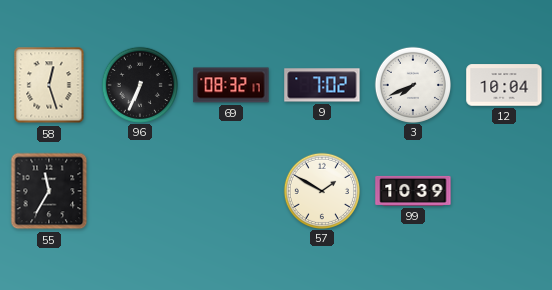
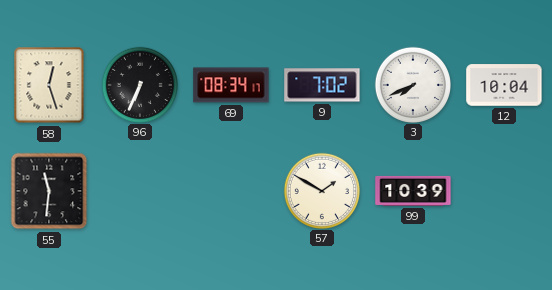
69: 08:32 -> 08:34
55: 11:35 -> 11:31
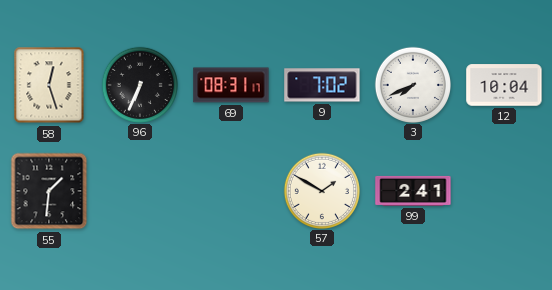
69: 08:34 -> 08:31
55: 11:31 -> 1:31
99: 10:39 -> 2:41
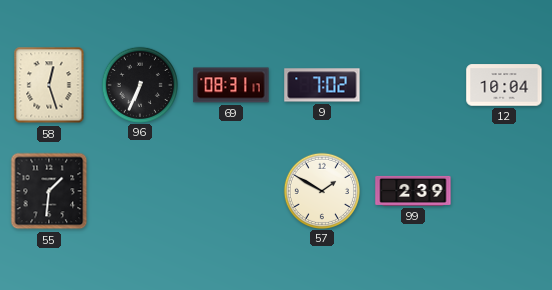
3: 7:41 -> none
99: 2:41 -> 2:39
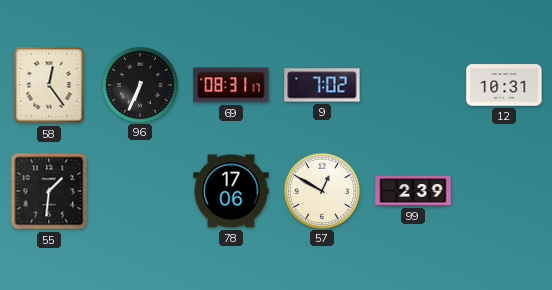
58: 12:27 -> 12:24
12: 10:04 -> 10:31
78: none -> 17:06
57: 1:50 -> 12:50
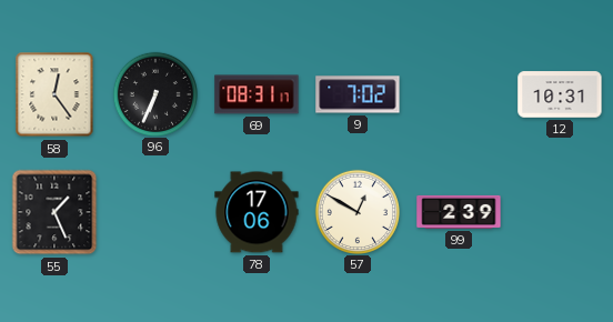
55: 1:31 -> 1:26
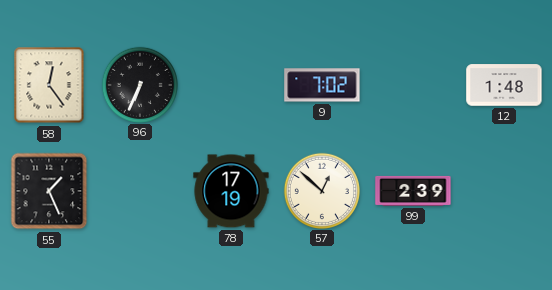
69: 08:31 -> none
12: 10:31 -> 1:48
78: 17:06 -> 17:19
57: 12:50 -> 12:52
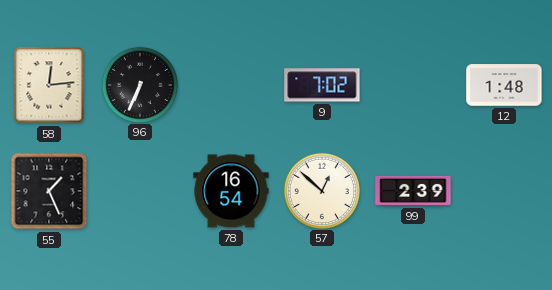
58: 12:24 -> 12:14
78: 17:19 -> 16:54
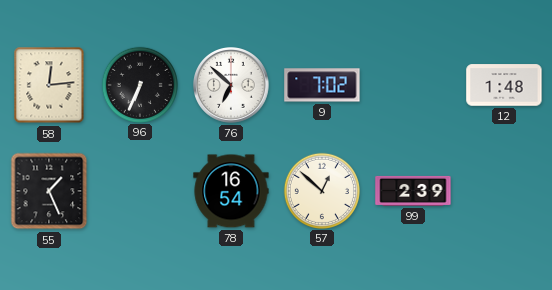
76: none -> 6:52
